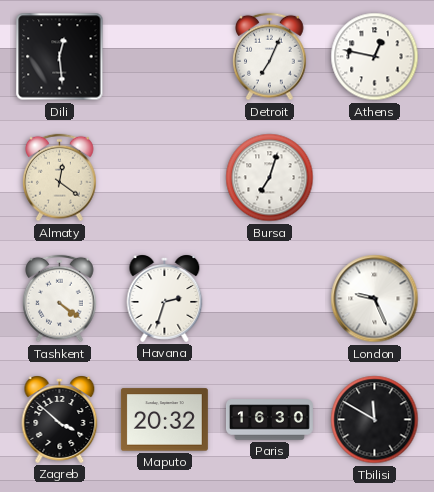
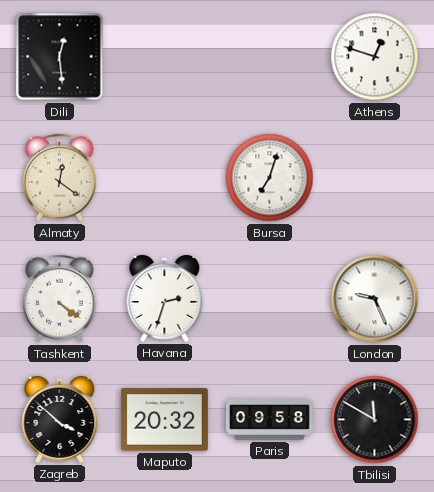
Detroit: 7:04 -> none
Athens: 12:47 -> 12:48
Paris: 16:30 -> 09:58
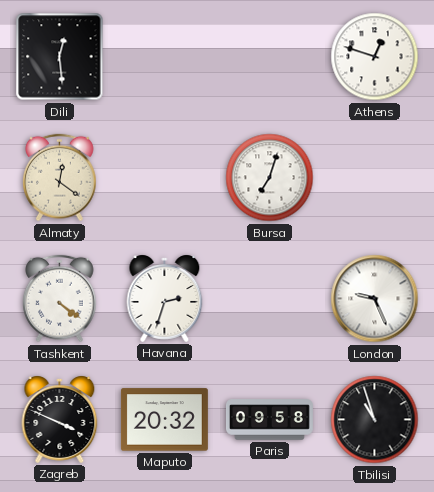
Zagreb: 3:52 -> 3:49
Tbilisi: 11:50 -> 10:57
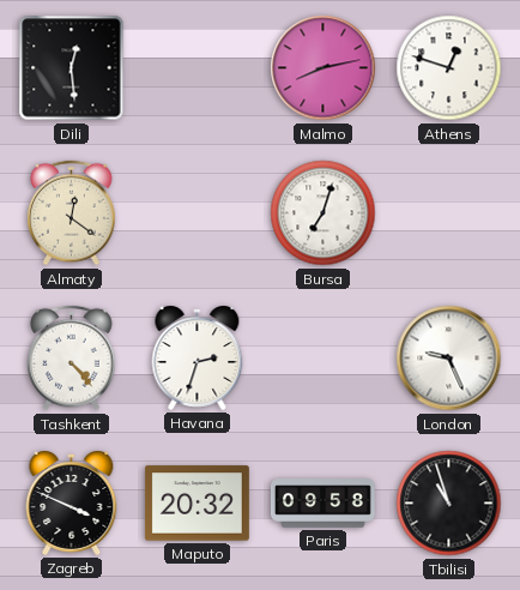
Malmo: none -> 8:13
Tashkent: 4:21 -> 4:23
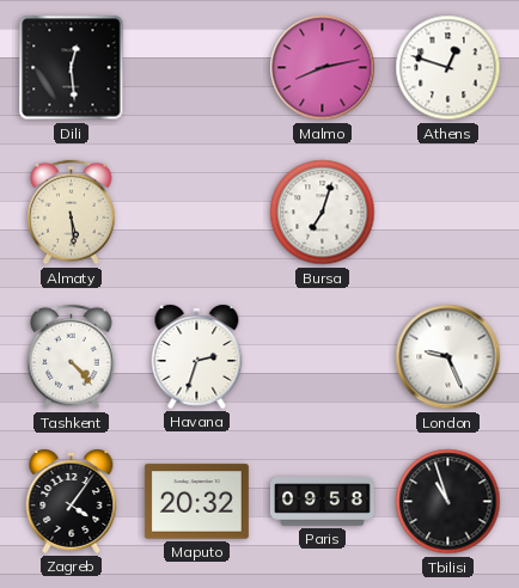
Almaty: 12:21 -> 5:29
Zagreb: 3:49 -> 4:06
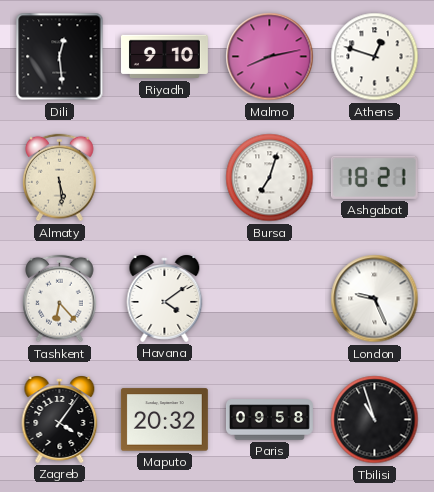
Riyadh: none -> 9:10
Ashgabat: none -> 18:21
Tashkent: 4:23 -> 6:23
Havana: 2:33 -> 4:09
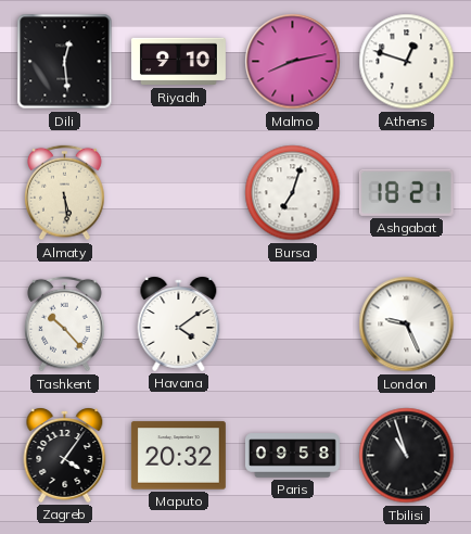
Tashkent: 6:23 -> 10:23
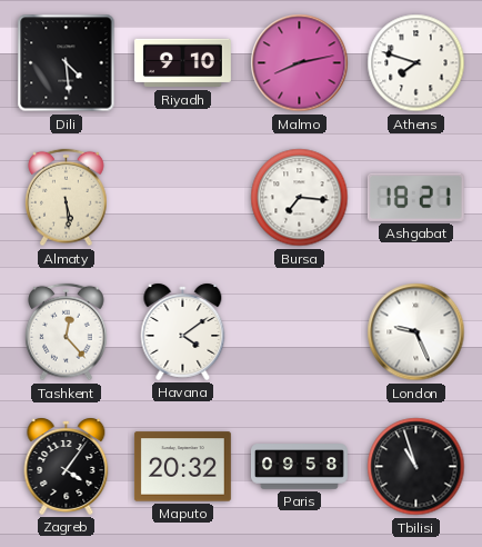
Dili: 12:29 -> 4:29
Athens: 12:48 -> 7:48
Bursa: 7:03 -> 7:16
Tashkent: 10:23 -> 12:23
